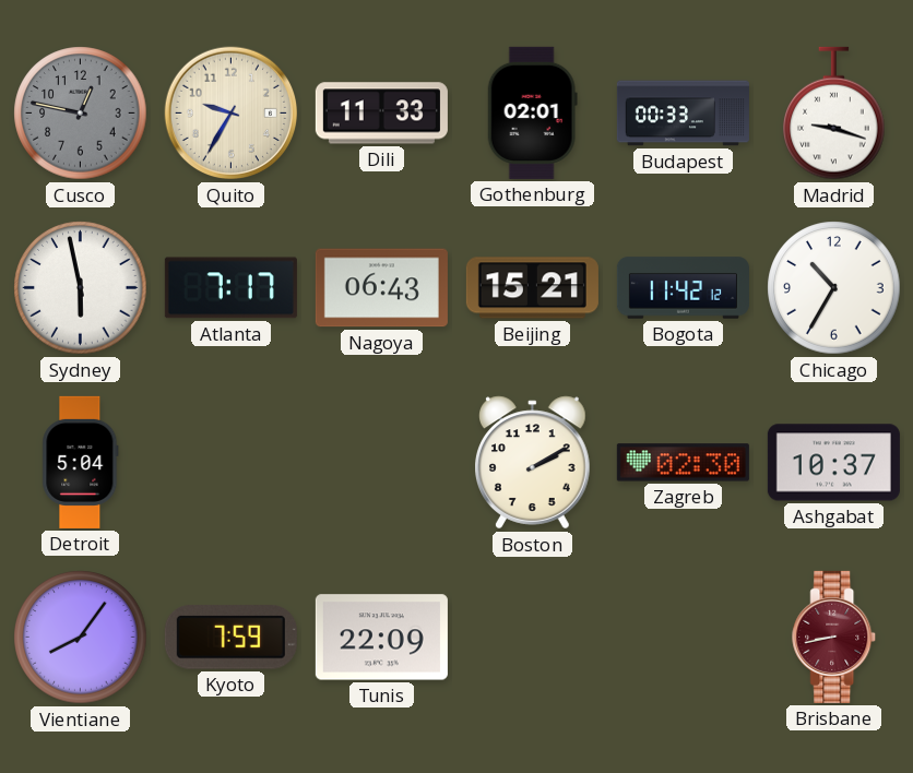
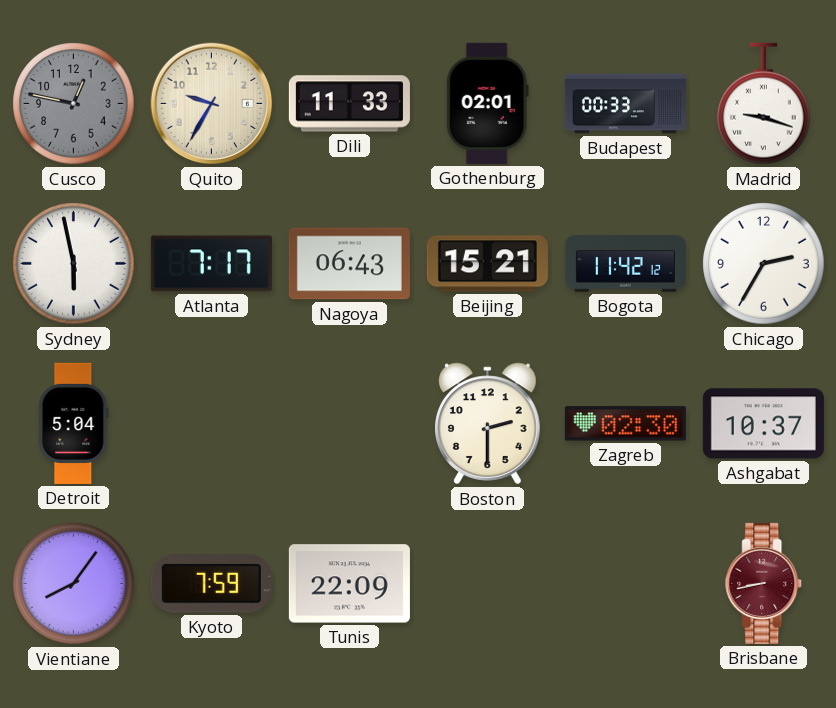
Chicago: 10:35 -> 2:35
Boston: 2:10 -> 2:30
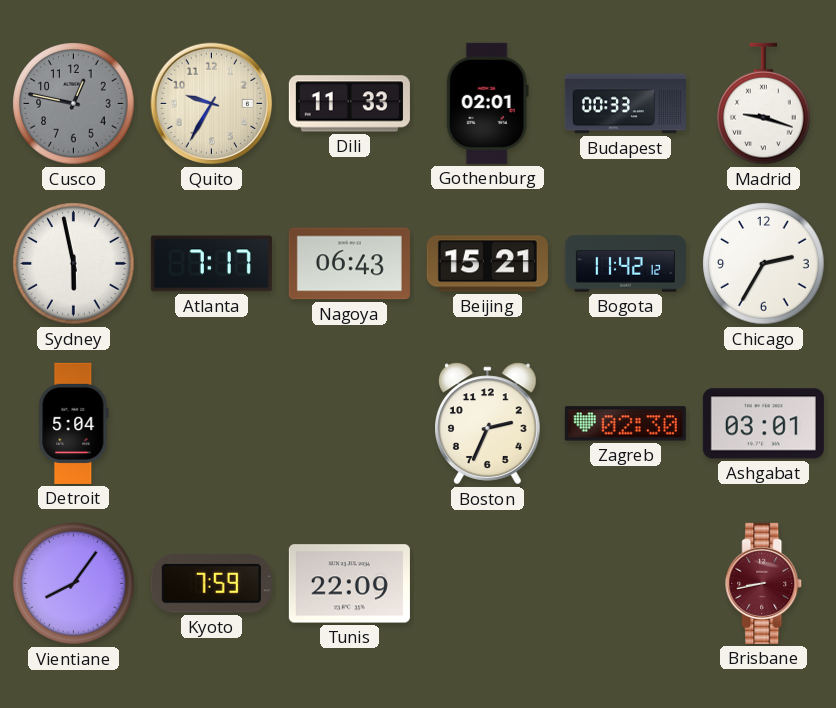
Boston: 2:30 -> 2:34
Ashgabat: 10:37 -> 03:01
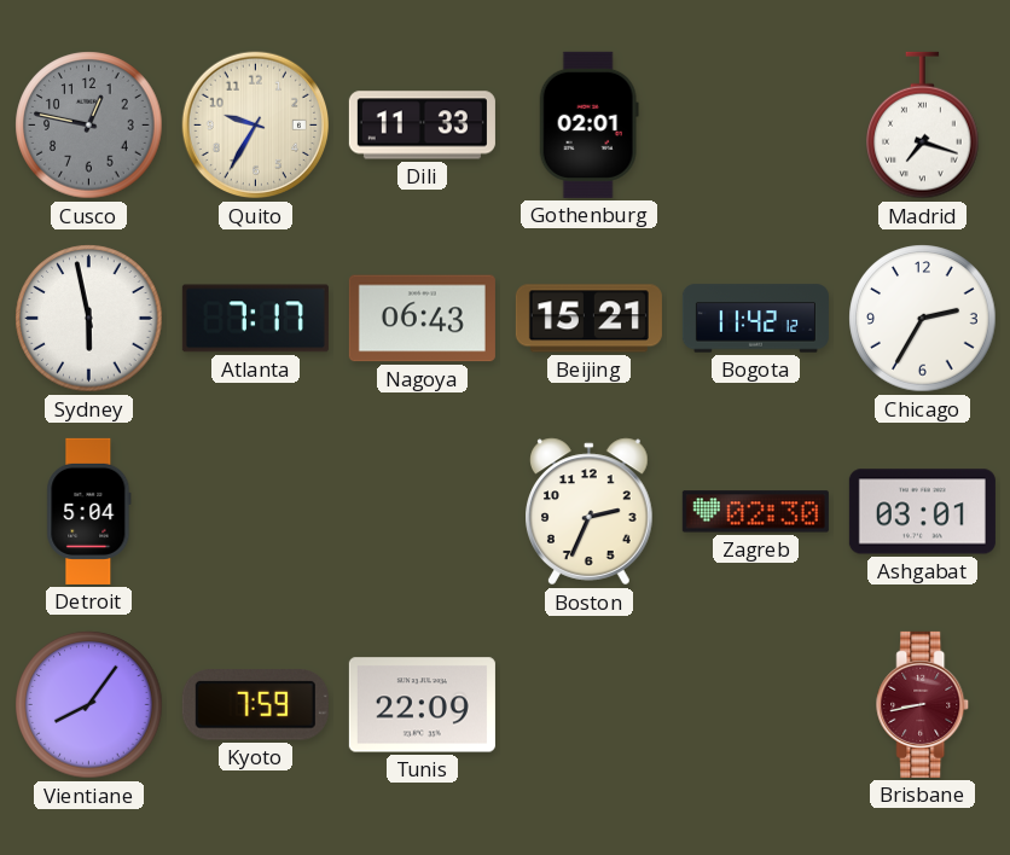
Budapest: 00:33 -> none
Madrid: 9:18 -> 7:18
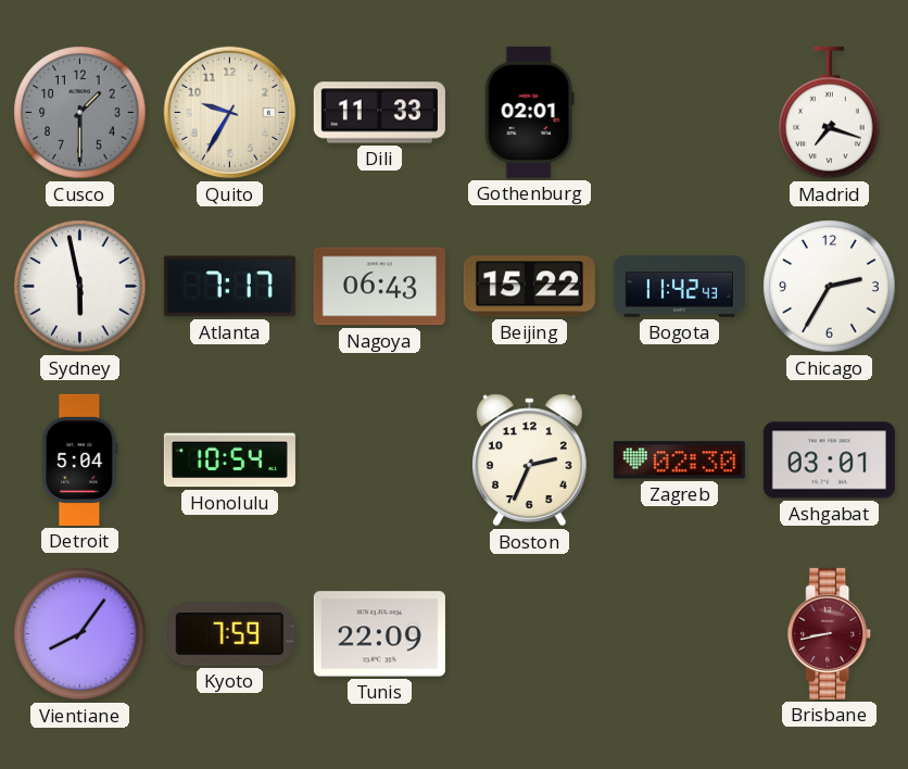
Cusco: 12:47 -> 1:30
Beijing: 15:21 -> 15:22
Bogota: 11:42:12 -> 11:42:43
Honolulu: none -> 10:54
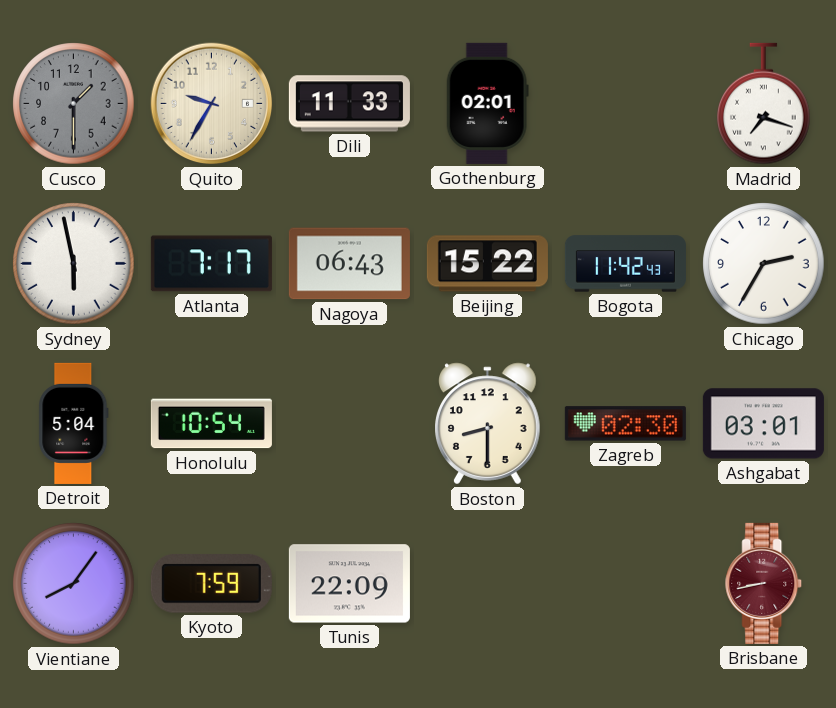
Boston: 2:34 -> 8:30
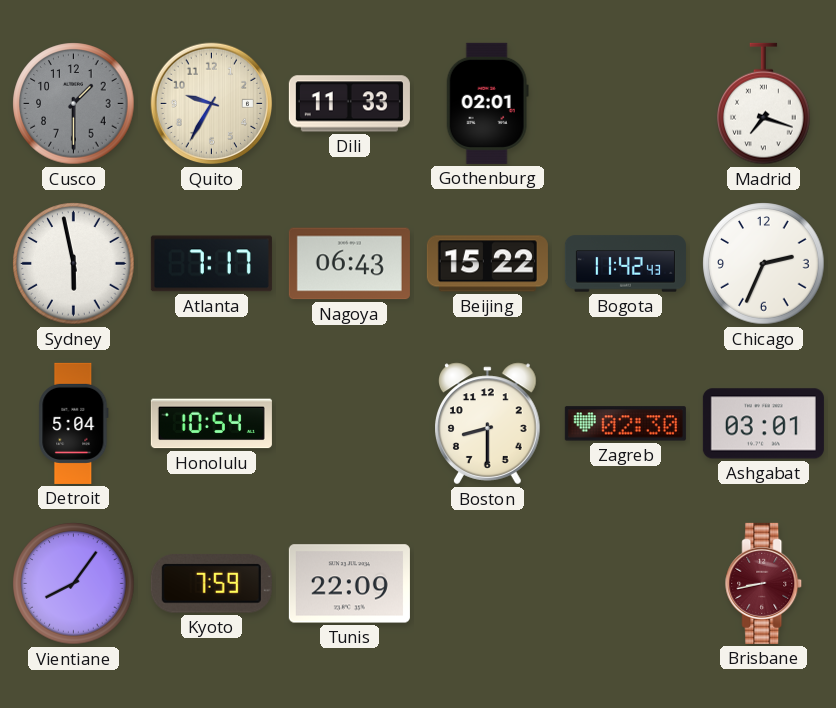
Chicago: 2:35 -> 2:34
